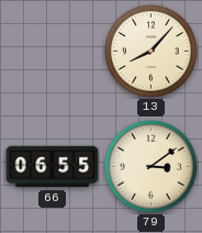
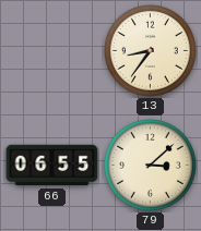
13: 8:07 -> 8:36
79: 3:09 -> 3:08
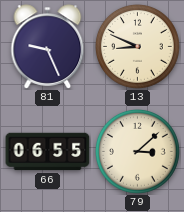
81: none -> 9:26
13: 8:36 -> 8:49
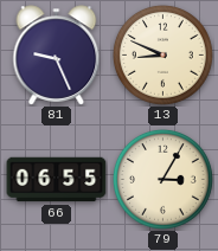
79: 3:08 -> 3:05
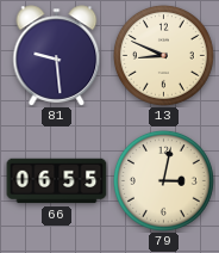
81: 9:26 -> 9:29
79: 3:05 -> 3:02
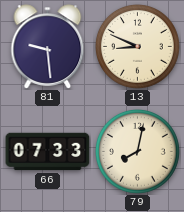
66: 06:55 -> 07:33
79: 3:02 -> 8:02
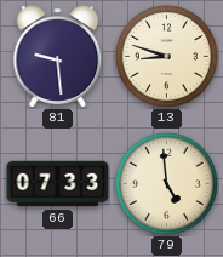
13: 8:49 -> 8:48
79: 8:02 -> 4:59
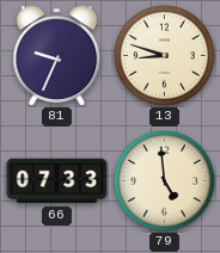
81: 9:29 -> 9:34
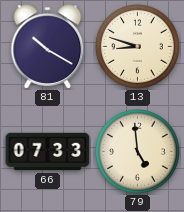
81: 9:34 -> 10:20
